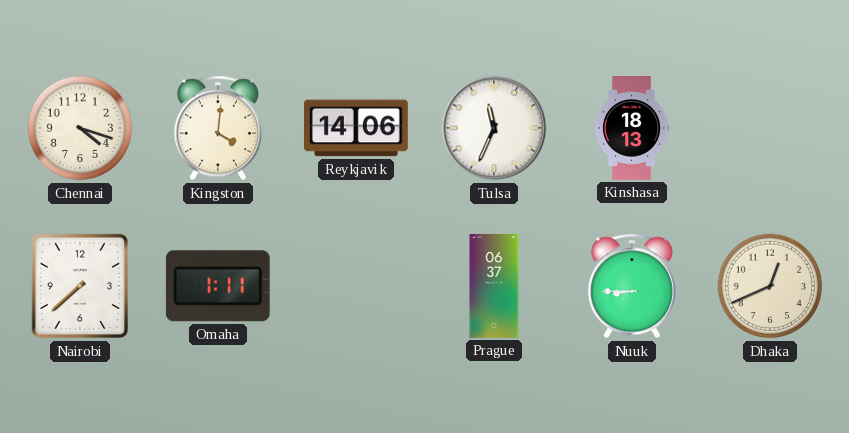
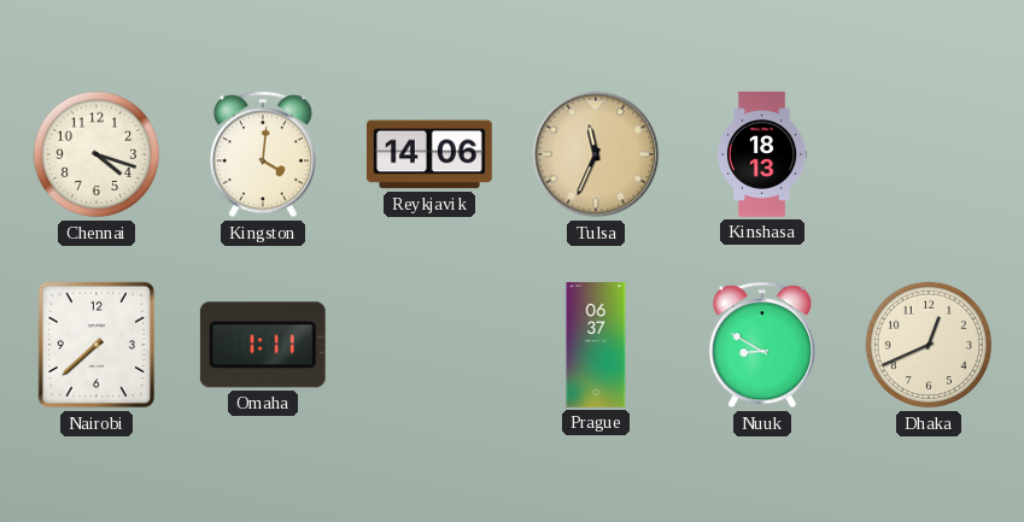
Tulsa dial: white -> champagne
Nuuk: 8:45 -> 8:50
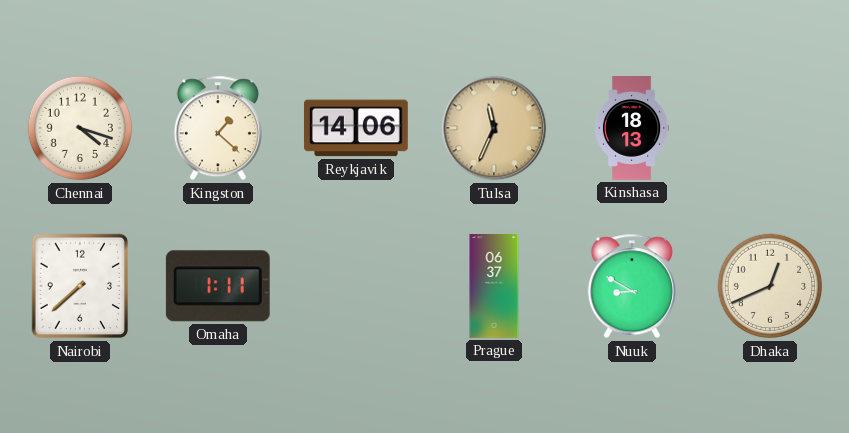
Kingston: 4:01 -> 1:22
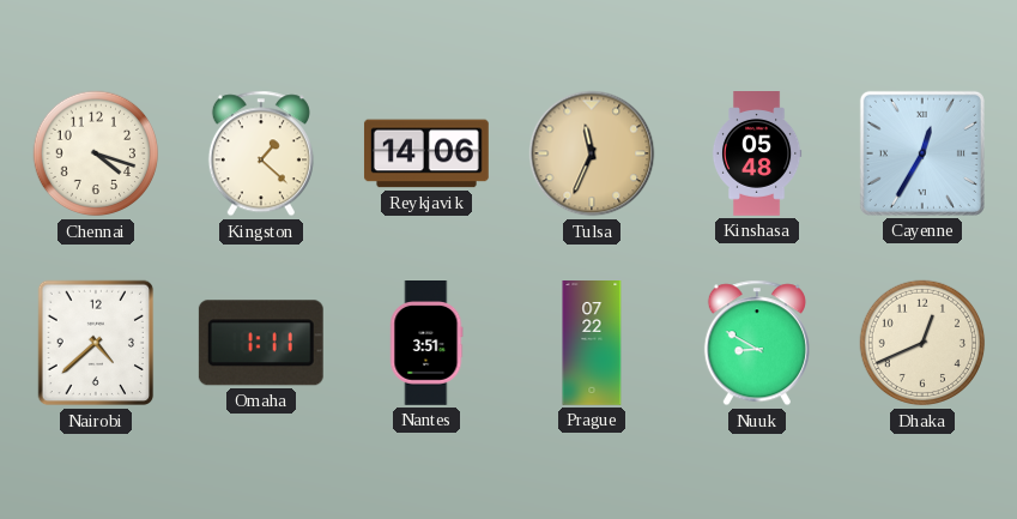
Kinshasa: 18:13 -> 05:48
Cayenne: none -> 12:35
Nairobi: 7:38 -> 4:38
Nantes: none -> 3:51
Prague: 06:37 -> 07:22
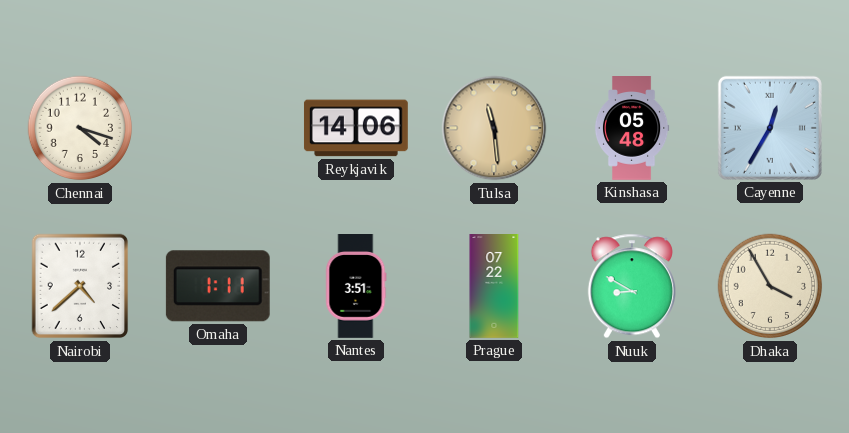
Kingston: 1:22 -> none
Tulsa: 11:34 -> 11:29
Dhaka: 12:41 -> 3:55
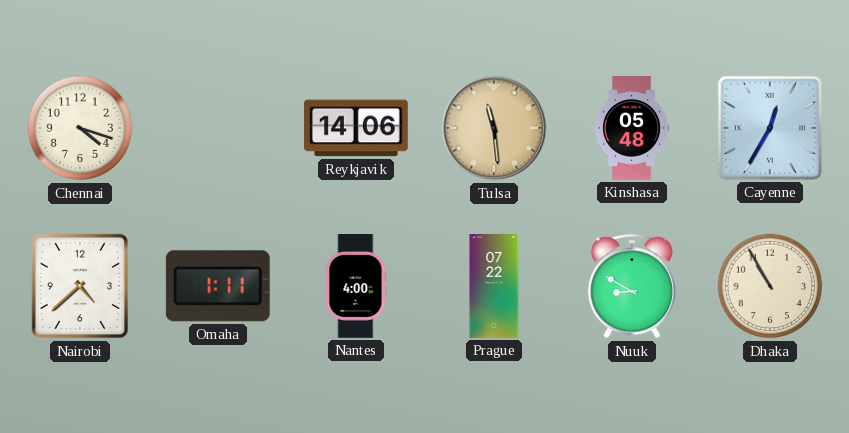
Nantes: 3:51 -> 4:00
Dhaka: 3:55 -> 10:55
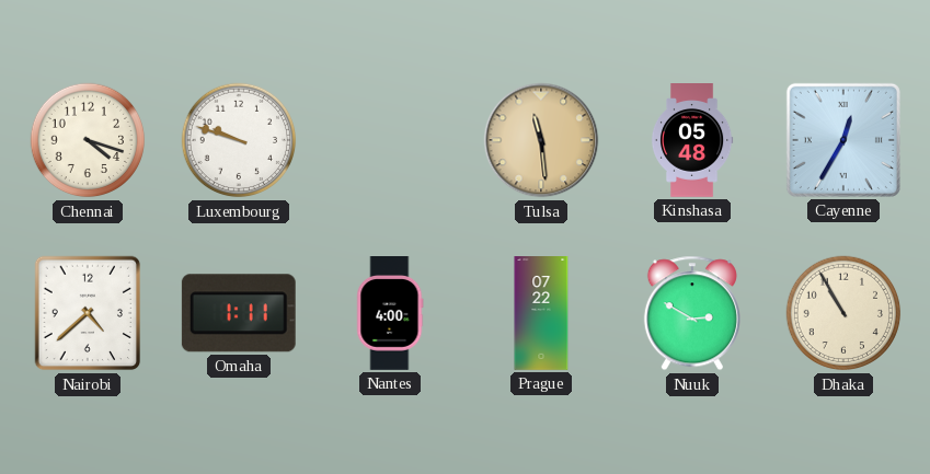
Luxembourg: none -> 9:48
Reykjavik: 14:06 -> none
Nuuk: 8:50 -> 2:50
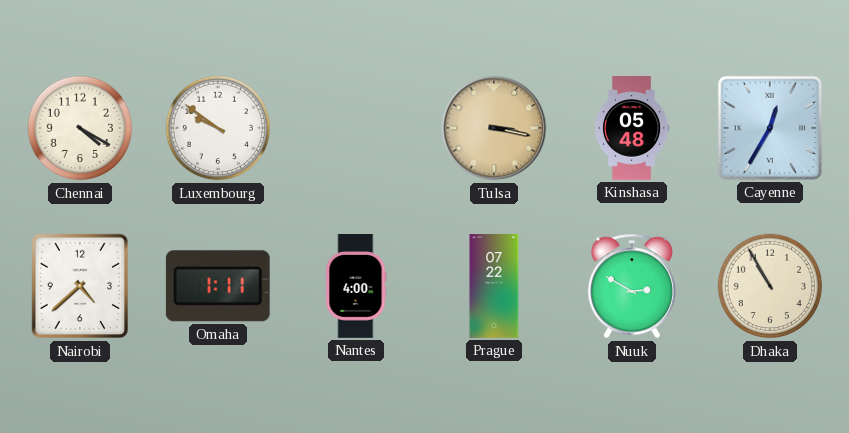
Chennai: 4:18 -> 4:20
Luxembourg: 9:48 -> 9:51
Tulsa: 11:29 -> 3:17
